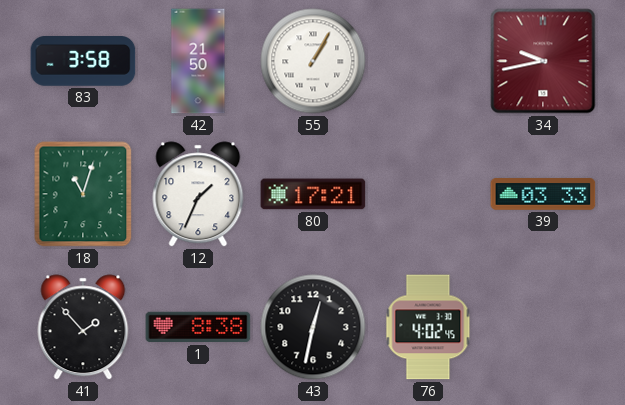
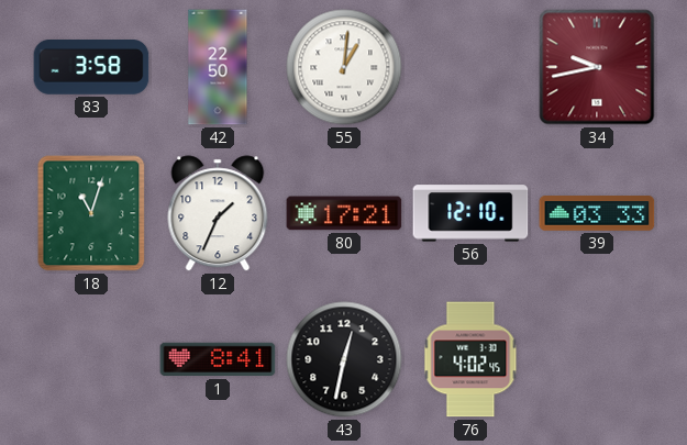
42: 21:50 -> 22:50
55: 1:05 -> 1:01
56: none -> 12:10
41: 1:53 -> none
1: 8:38 -> 8:41
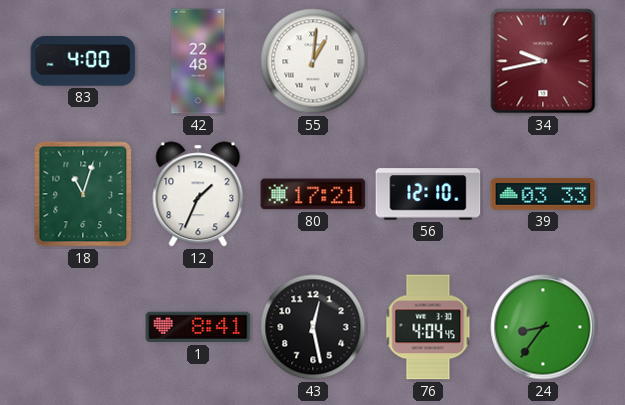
83: 3:58 -> 4:00
42: 22:50 -> 22:48
43: 12:32 -> 12:28
76: 4:02 -> 4:04
24: none -> 8:36
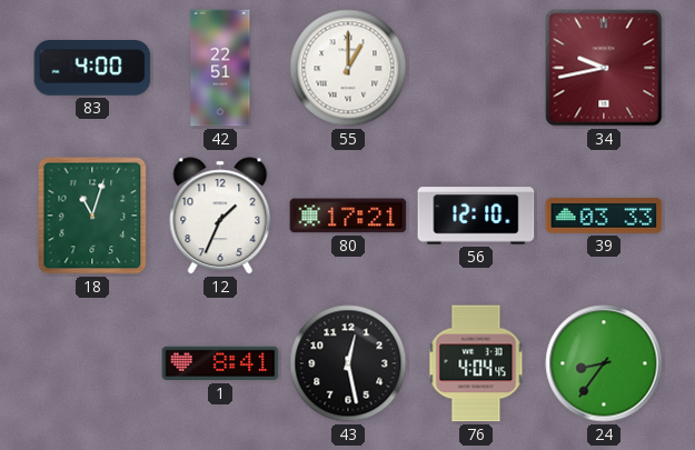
42: 22:48 -> 22:51
55: 1:01 -> 1:00
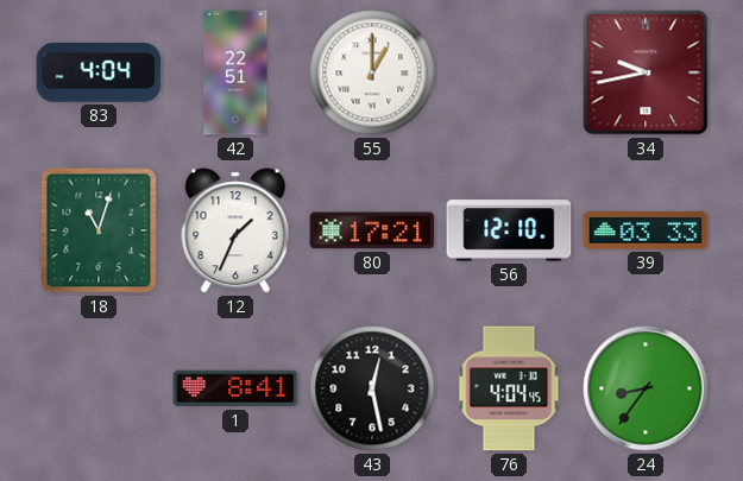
83: 4:00 -> 4:04
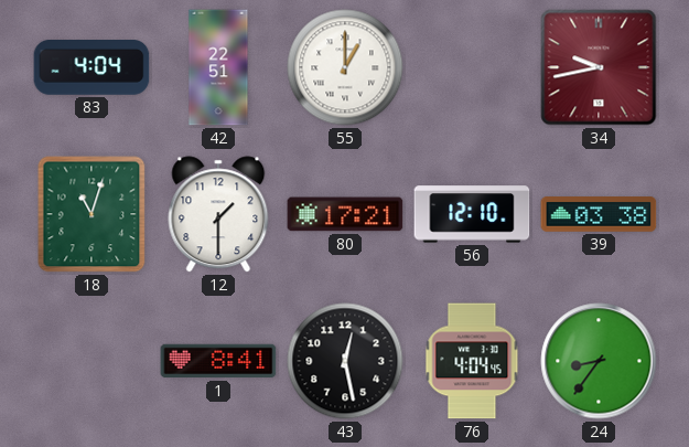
12: 1:34 -> 1:30
39: 03:33 -> 03:38
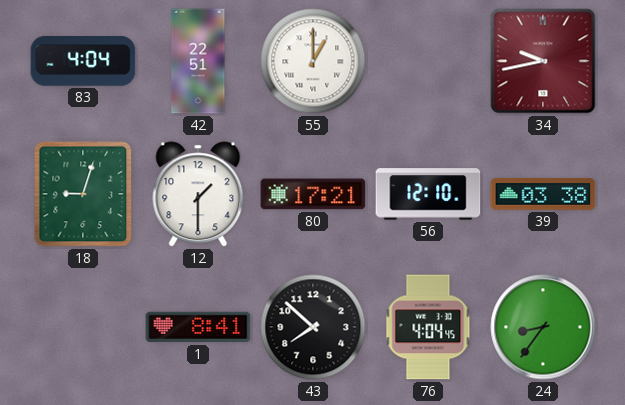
18: 11:03 -> 9:03
43: 12:28 -> 7:52
